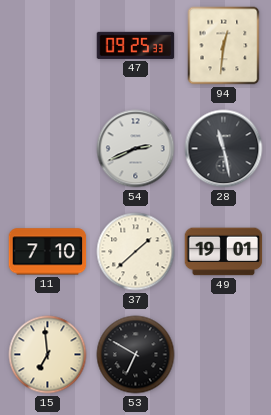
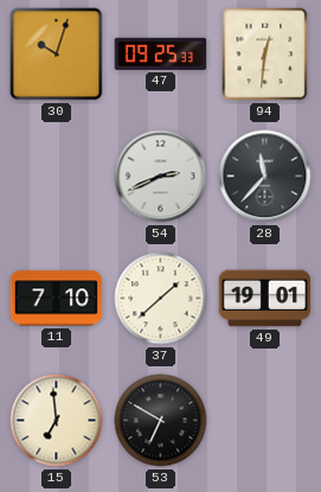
30: none -> 10:03
28: 11:28 -> 11:37
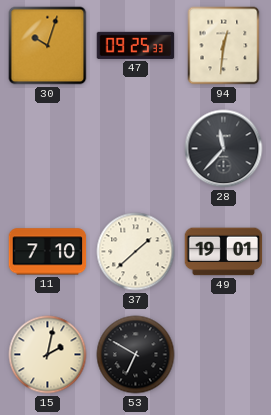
54: 2:41 -> none
15: 6:59 -> 2:02
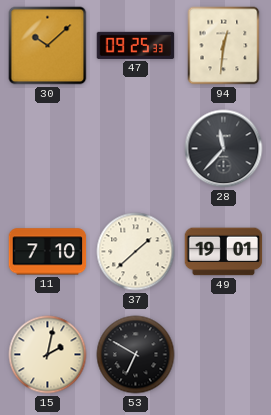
30: 10:03 -> 10:08
